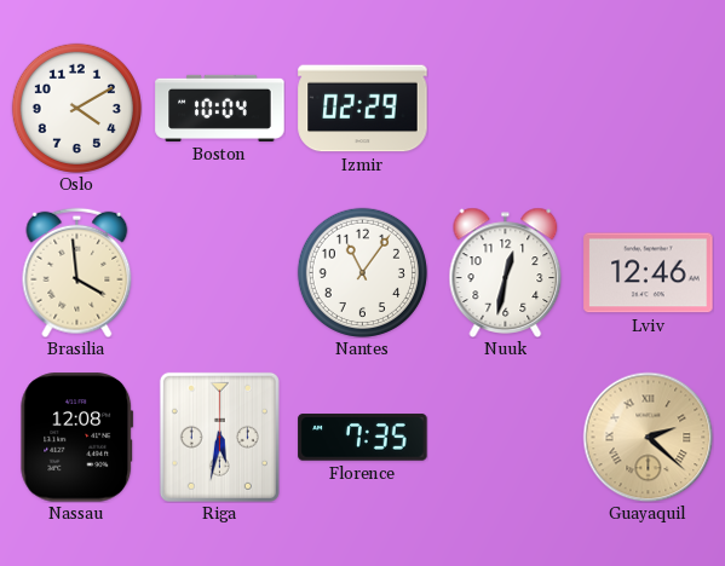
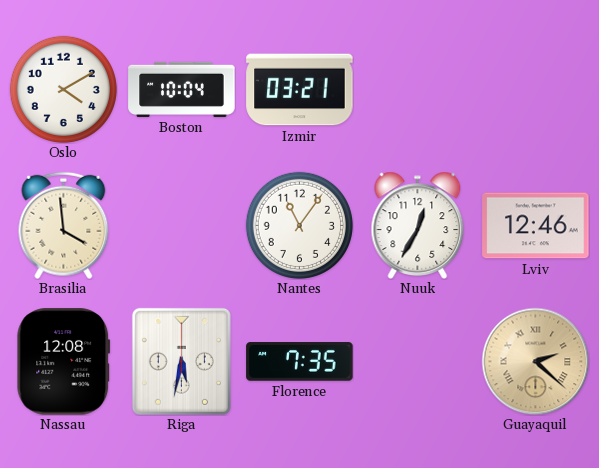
Izmir: 02:29 -> 03:21
Nuuk: 12:32 -> 12:35
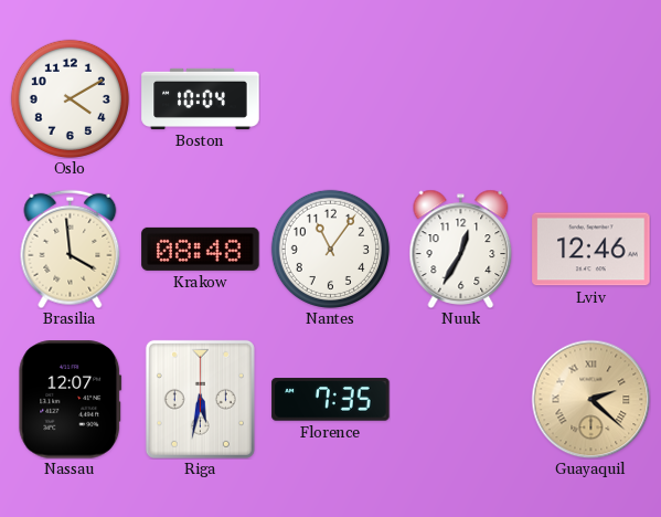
Izmir: 03:21 -> none
Krakow: none -> 08:48
Nassau: 12:08 -> 12:07
